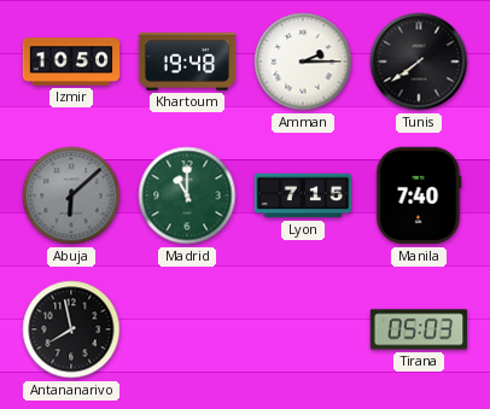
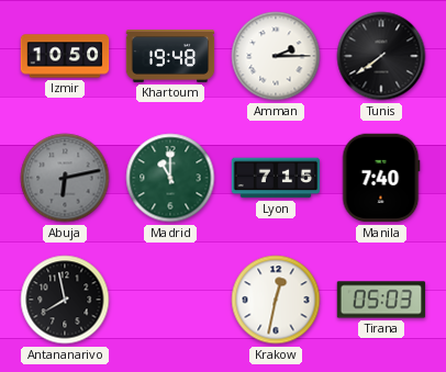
Abuja: 6:08 -> 6:13
Krakow: none -> 12:32
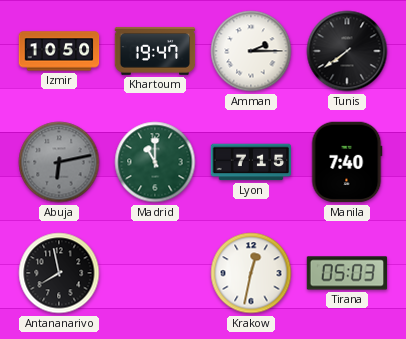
Khartoum: 19:48 -> 19:47
